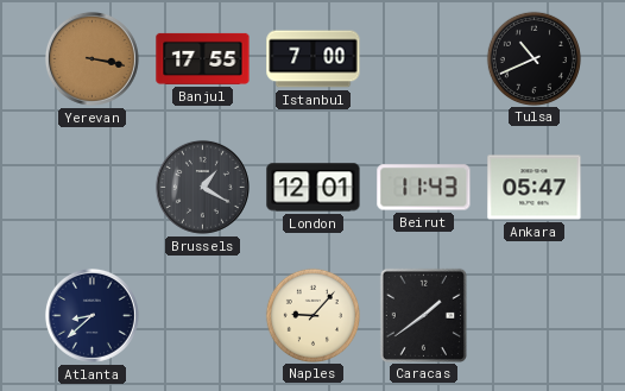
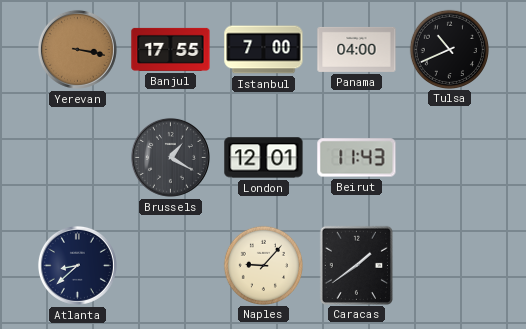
Panama: none -> 04:00
Ankara: 05:47 -> none
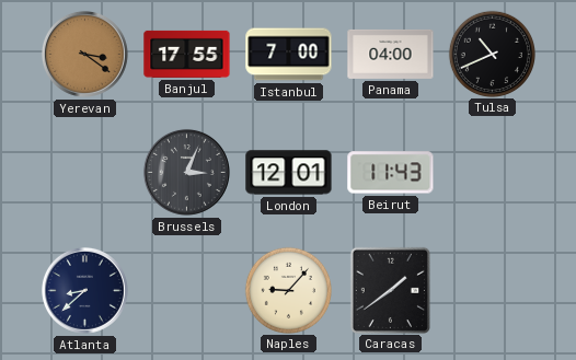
Yerevan: 3:17 -> 3:21
Brussels: 1:20 -> 3:04
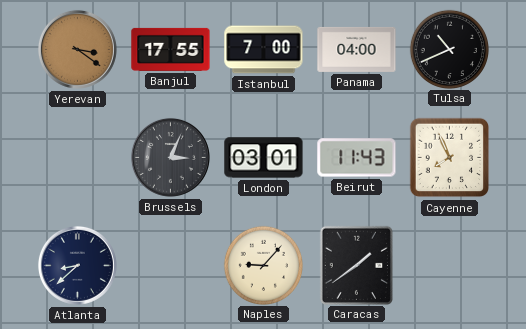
London: 12:01 -> 03:01
Cayenne: none -> 7:56
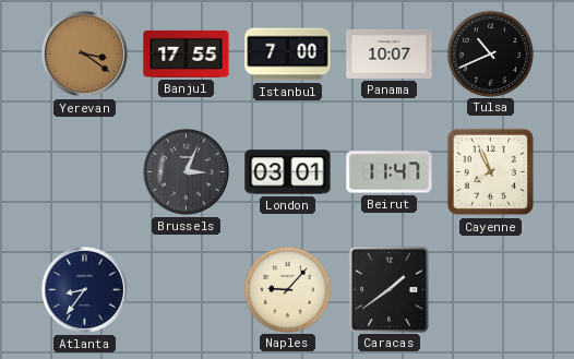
Panama: 04:00 -> 10:07
Beirut: 11:43 -> 11:47
Atlanta: 8:38 -> 8:36
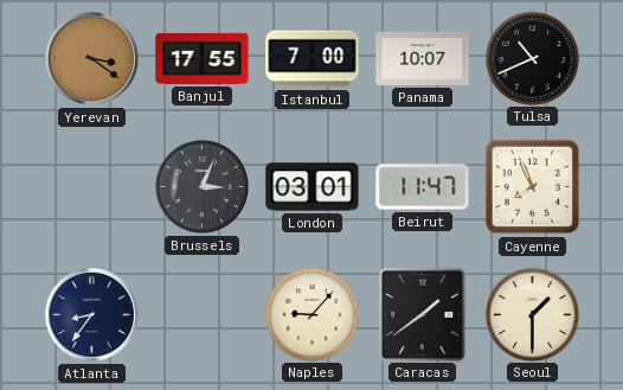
Seoul: none -> 1:30
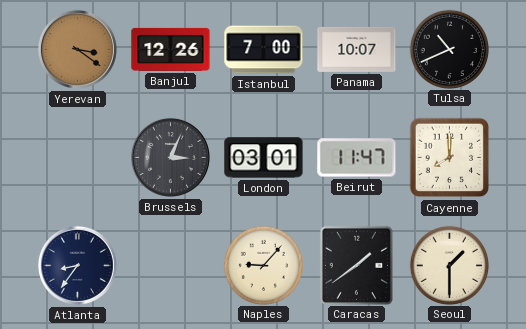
Banjul: 17:55 -> 12:26
Cayenne: 7:56 -> 8:00
